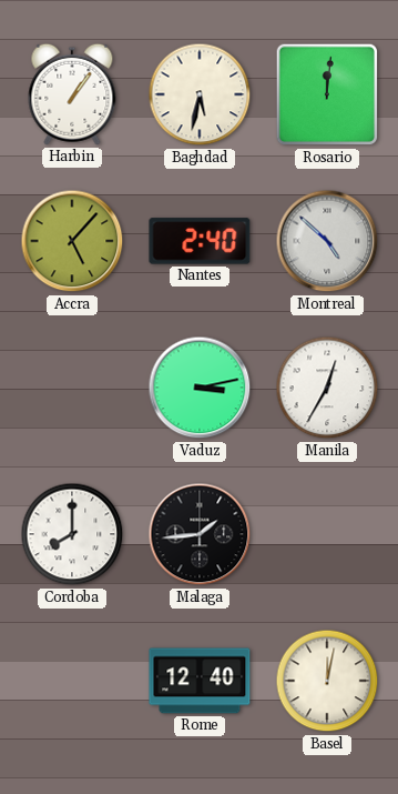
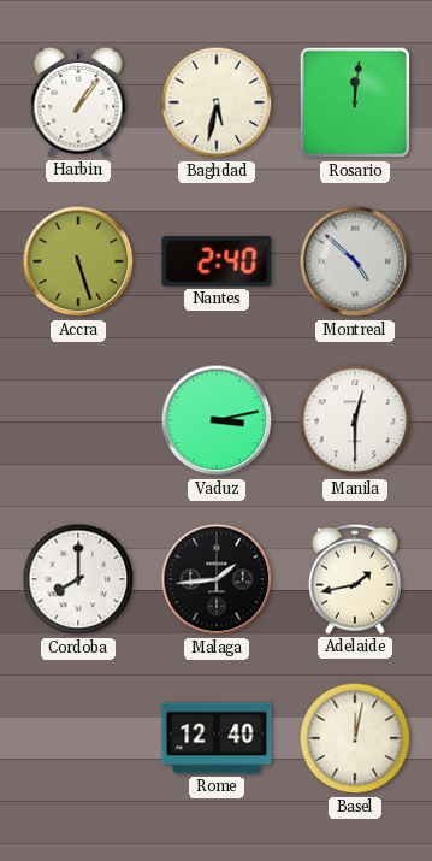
Accra: 5:07 -> 5:27
Manila: 12:35 -> 12:30
Adelaide: none -> 1:43
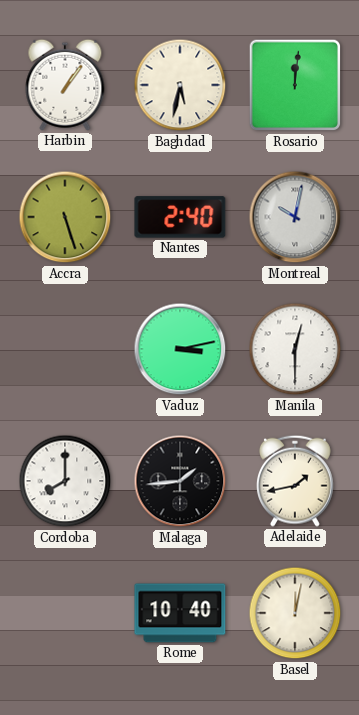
Montreal: 4:52 -> 10:02
Rome: 12:40 -> 10:40
